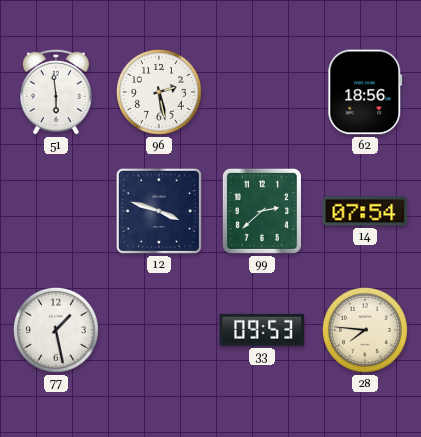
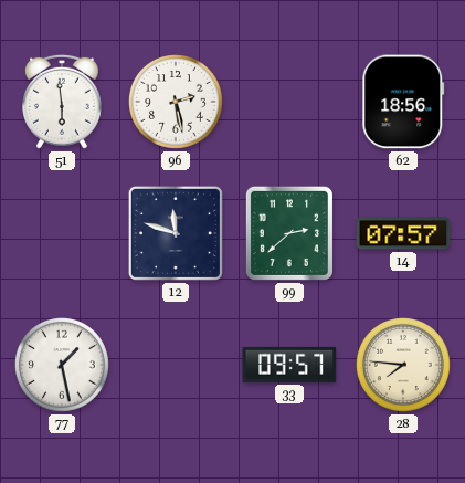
12: 3:48 -> 11:48
14: 07:54 -> 07:57
33: 09:53 -> 09:57
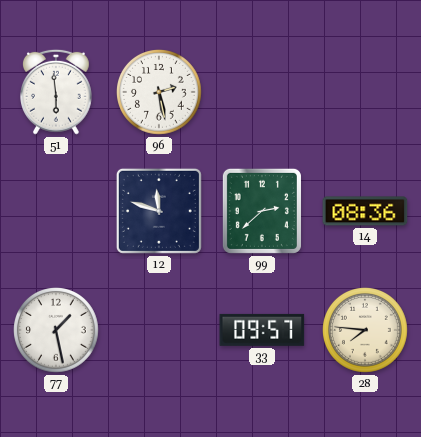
62: 18:56 -> none
14: 07:57 -> 08:36
